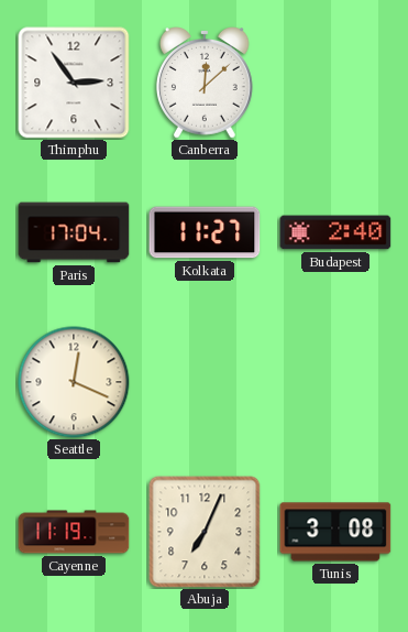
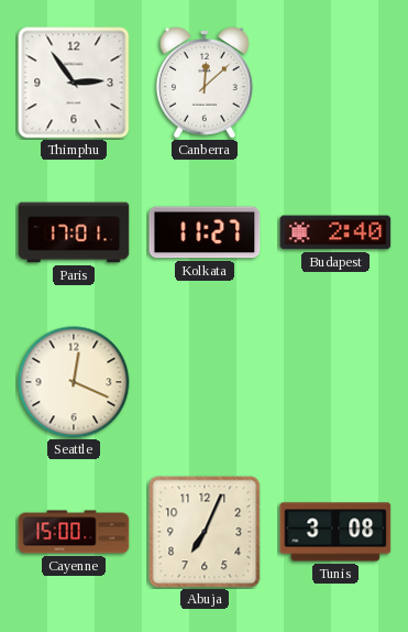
Paris: 17:04 -> 17:01
Cayenne: 11:19 -> 15:00
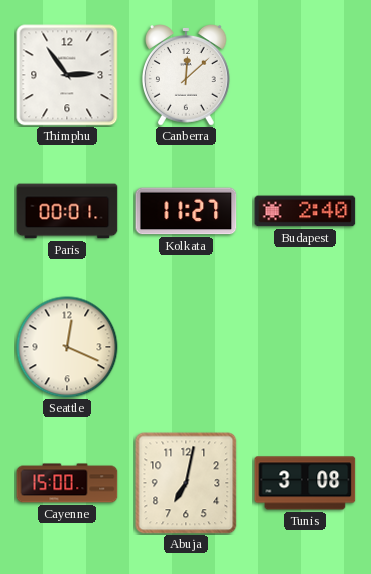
Paris: 17:01 -> 00:01
Abuja: 7:04 -> 7:02
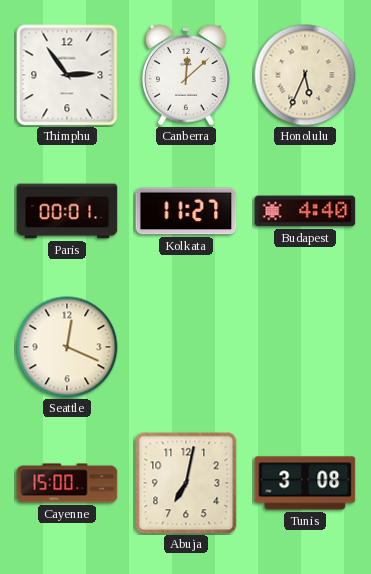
Honolulu: none -> 5:34
Budapest: 2:40 -> 4:40
